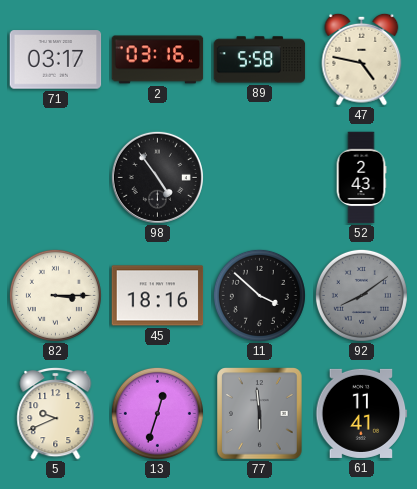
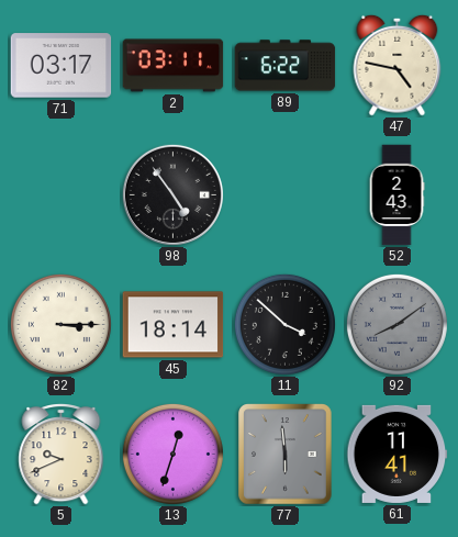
2: 03:16 -> 03:11
89: 5:58 -> 6:22
45: 18:16 -> 18:14
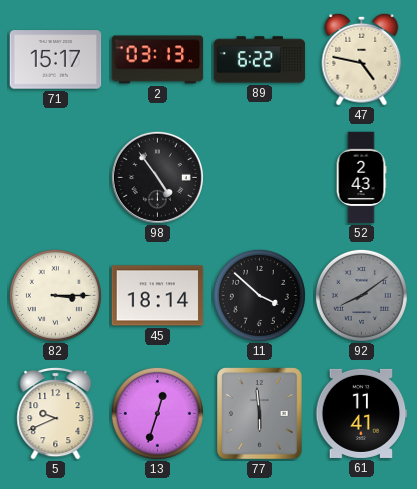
71: 03:17 -> 15:17
2: 03:11 -> 03:13
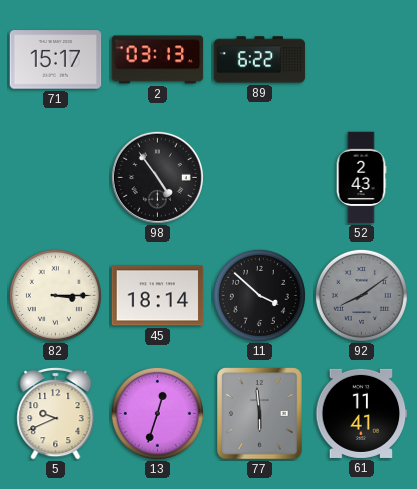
47: 4:47 -> none
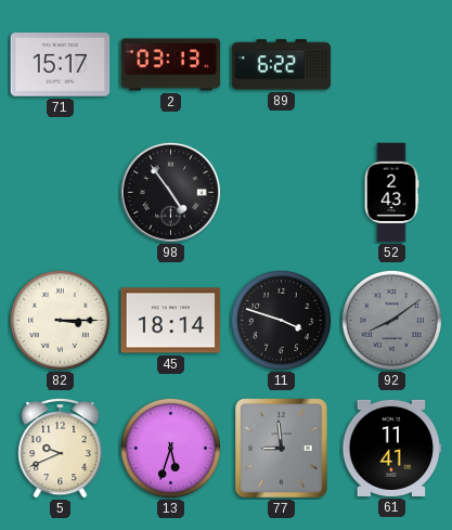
11: 3:52 -> 3:48
13: 12:33 -> 5:33
77: 5:59 -> 8:59
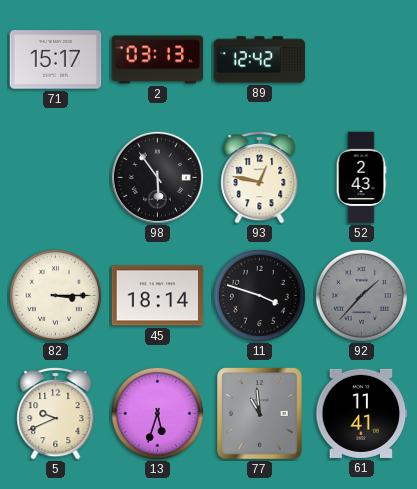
89: 6:22 -> 12:42
98: 4:54 -> 5:54
93: none -> 12:47
92: 8:09 -> 1:37
77: 8:59 -> 10:59
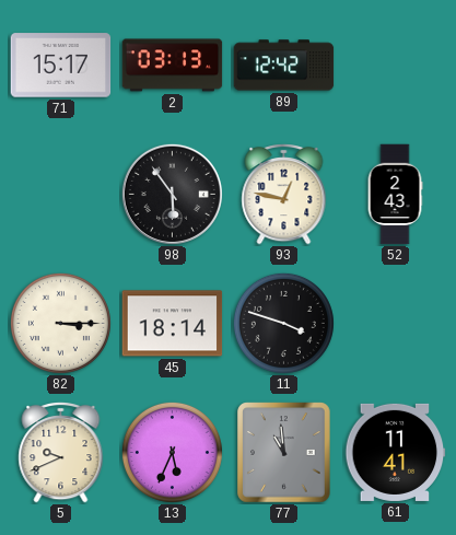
92: 1:37 -> none
13: 5:33 -> 5:34
